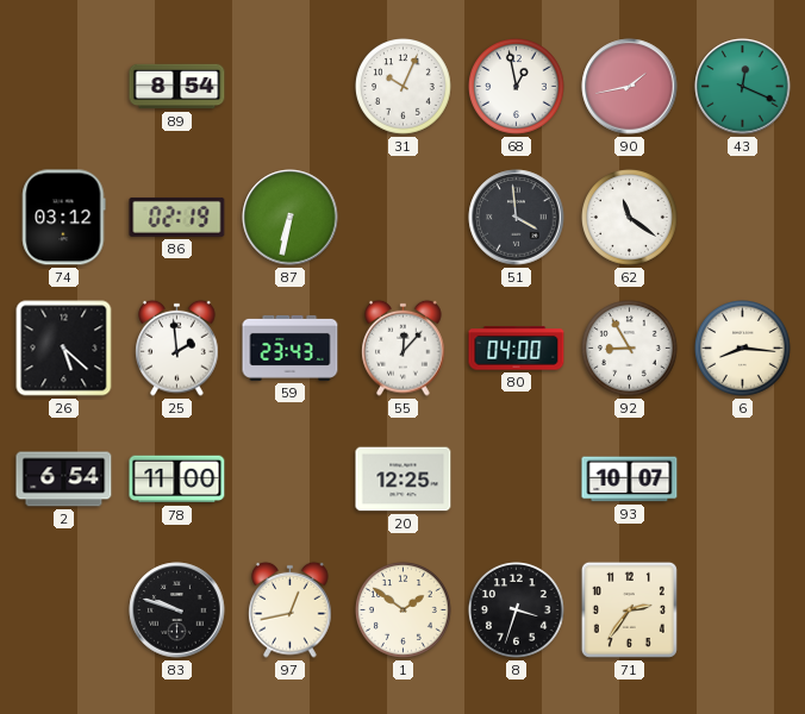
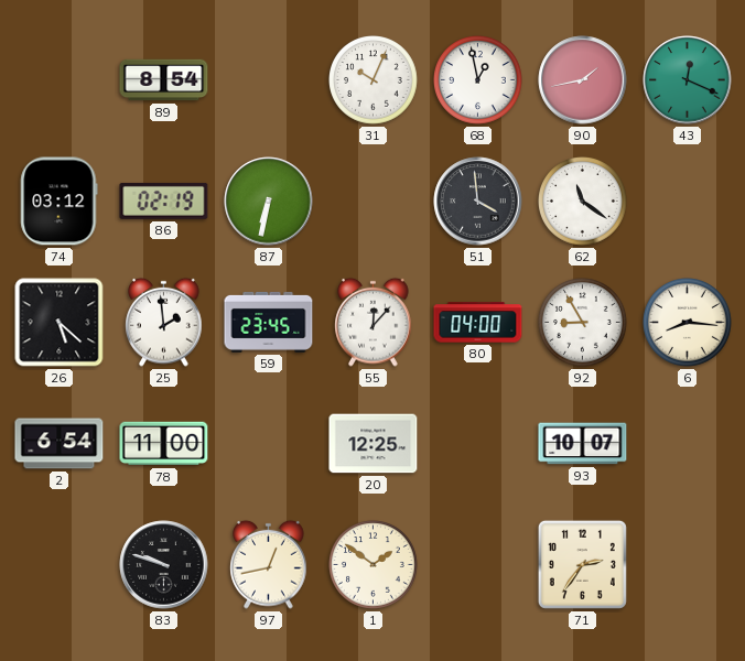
59: 23:43 -> 23:45
8: 3:33 -> none
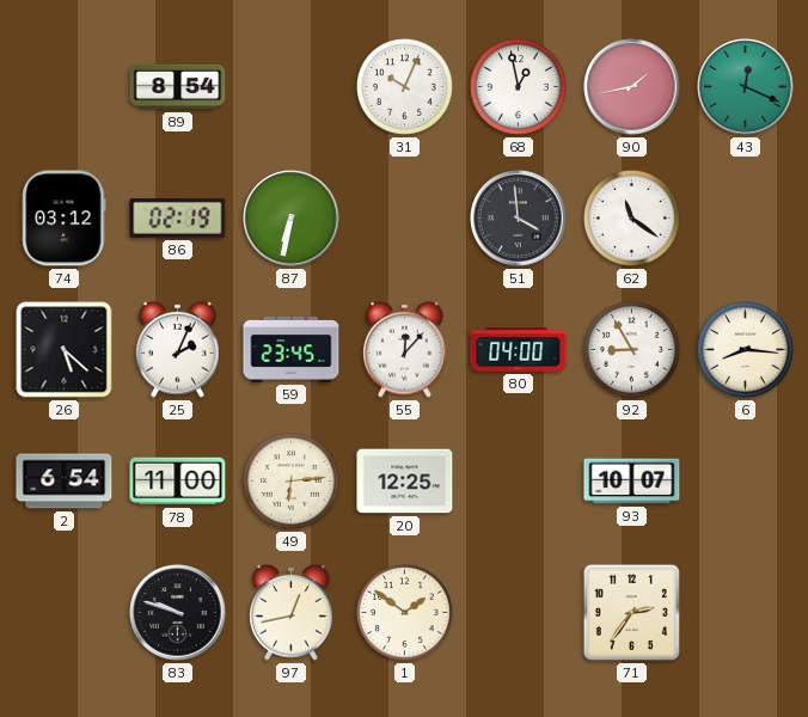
25: 1:59 -> 2:04
49: none -> 6:14
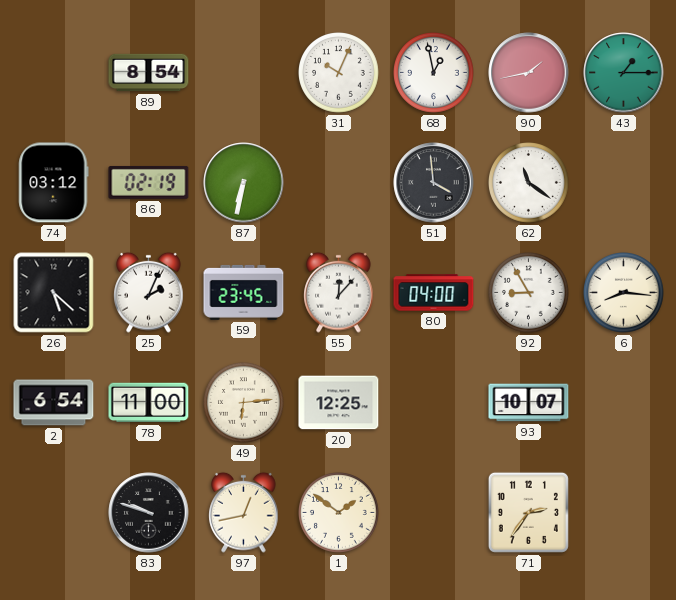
43: 12:19 -> 1:15
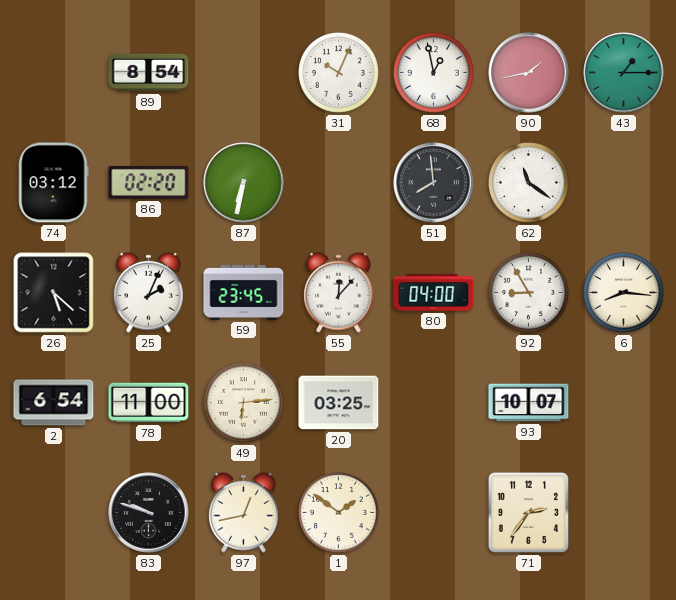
86: 02:19 -> 02:20
51: 3:59 -> 7:59
20: 12:25 -> 03:25
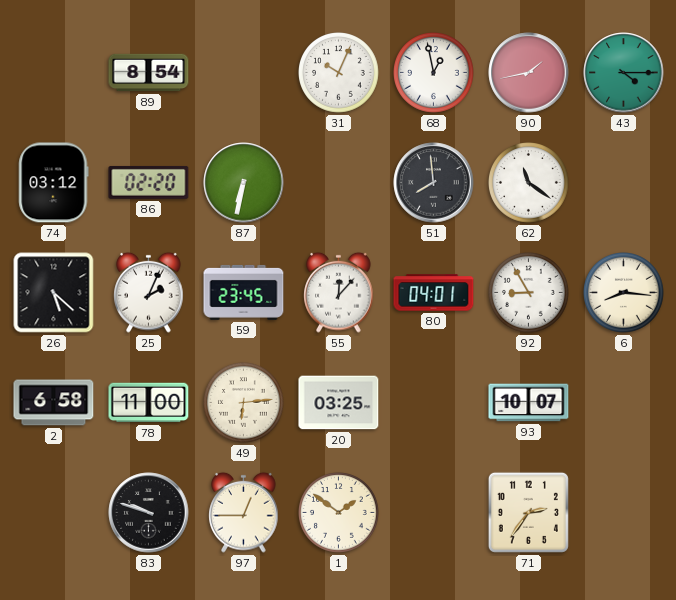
43: 1:15 -> 4:15
80: 04:00 -> 04:01
2: 6:54 -> 6:58
97: 12:43 -> 12:45
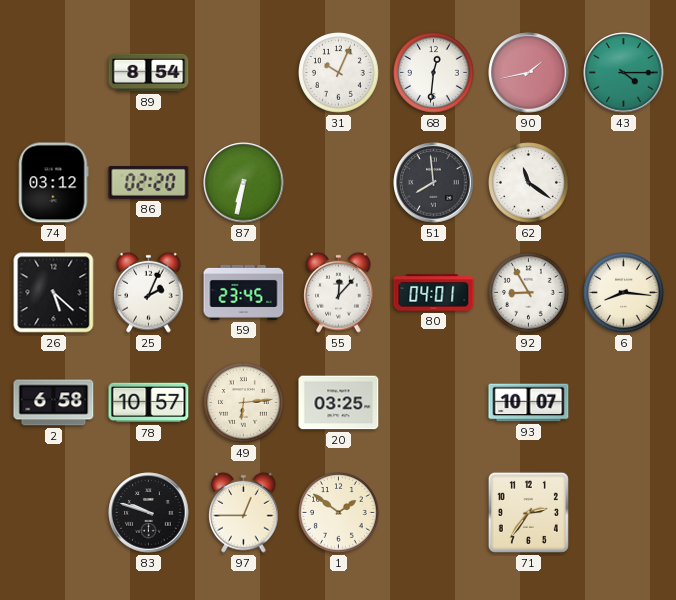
68: 12:58 -> 12:31
78: 11:00 -> 10:57
